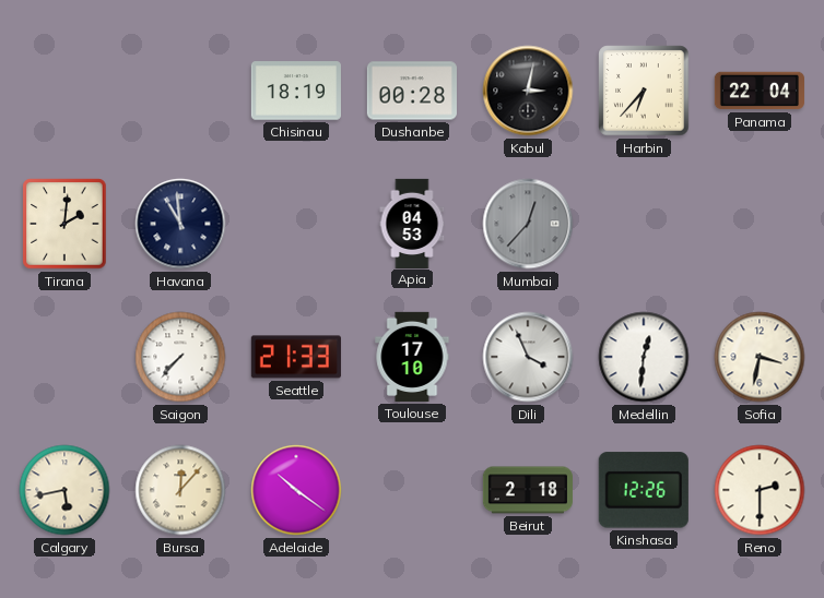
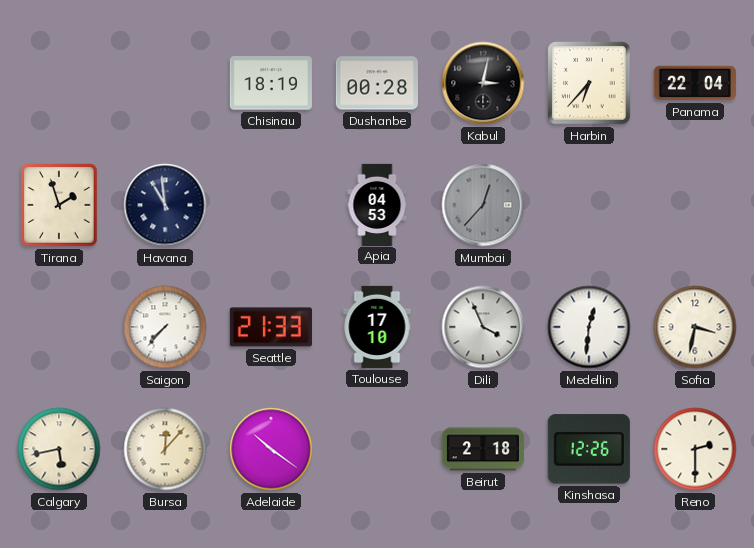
Tirana: 2:01 -> 1:57
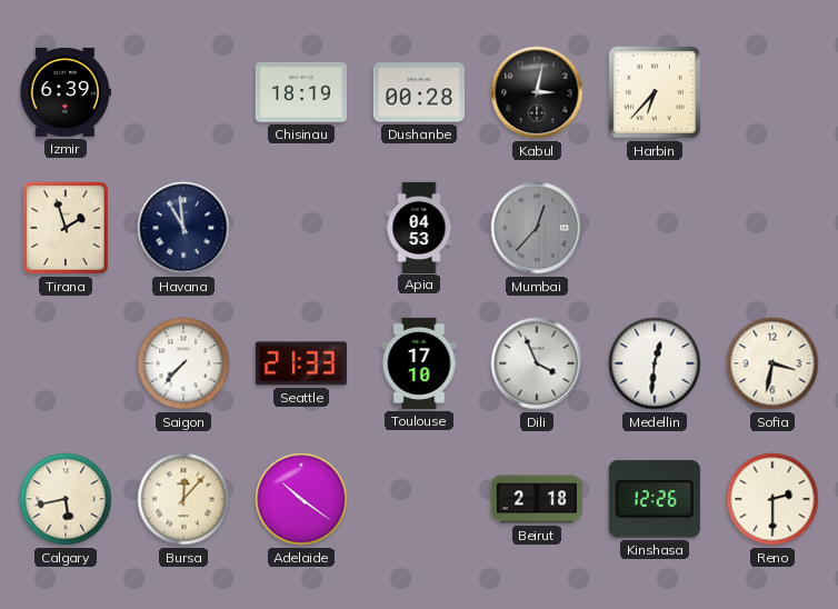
Izmir: none -> 6:39
Panama: 22:04 -> none
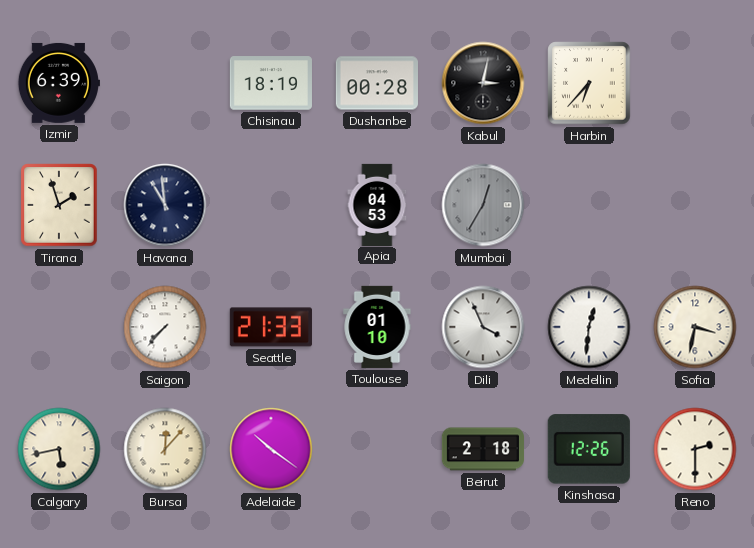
Mumbai: 12:37 -> 12:35
Toulouse: 17:10 -> 01:10
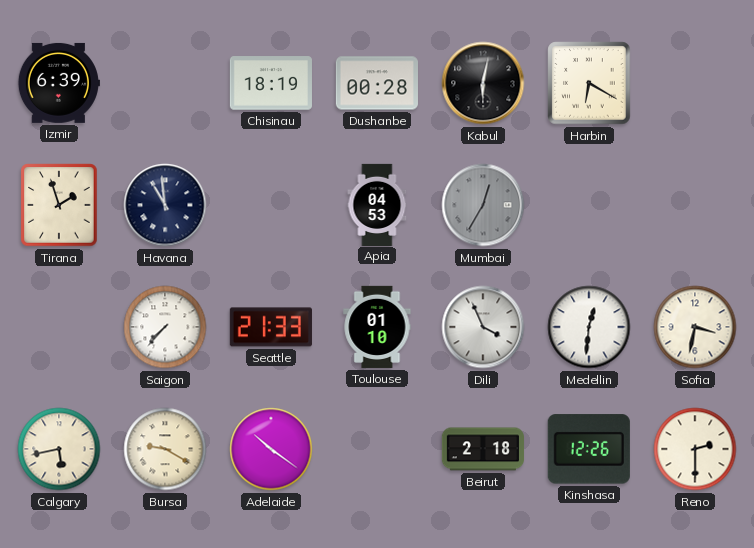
Kabul: 3:02 -> 6:02
Harbin: 6:37 -> 6:20
Bursa: 12:07 -> 9:20
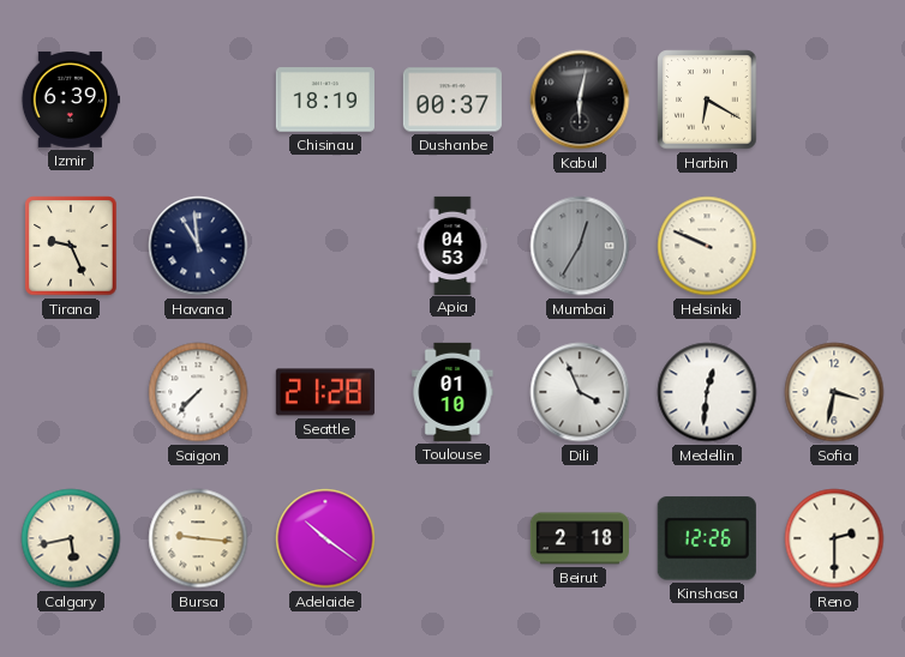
Dushanbe: 00:28 -> 00:37
Tirana: 1:57 -> 9:26
Helsinki: none -> 9:49
Seattle: 21:33 -> 21:28
Bursa: 9:20 -> 9:16
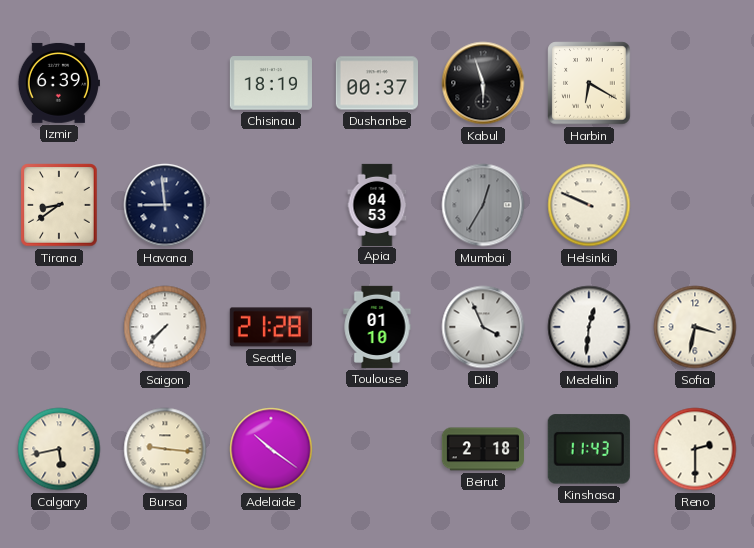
Kabul: 6:02 -> 5:57
Tirana: 9:26 -> 8:39
Havana: 10:59 -> 8:59
Kinshasa: 12:26 -> 11:43
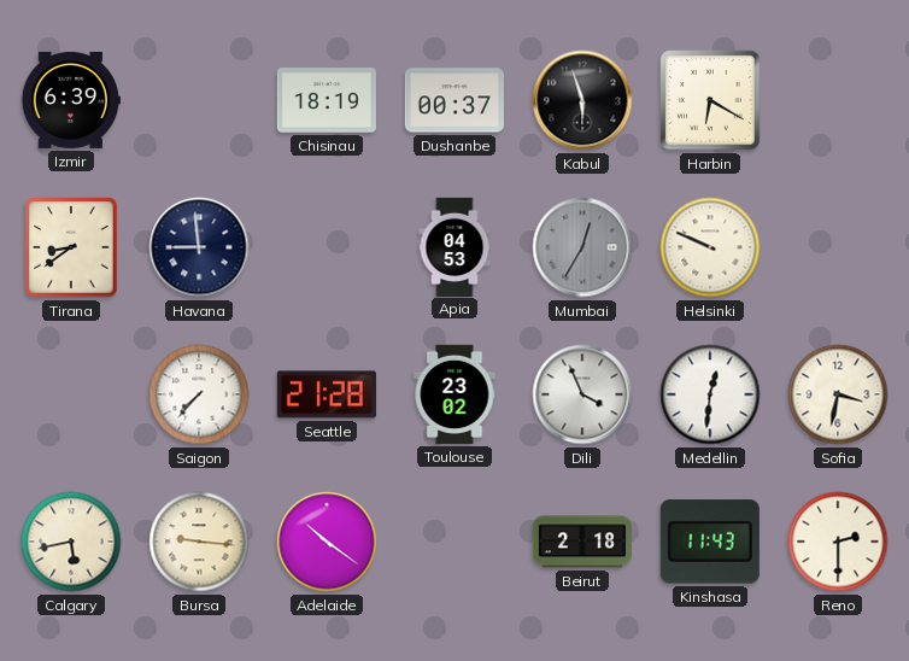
Toulouse: 01:10 -> 23:02
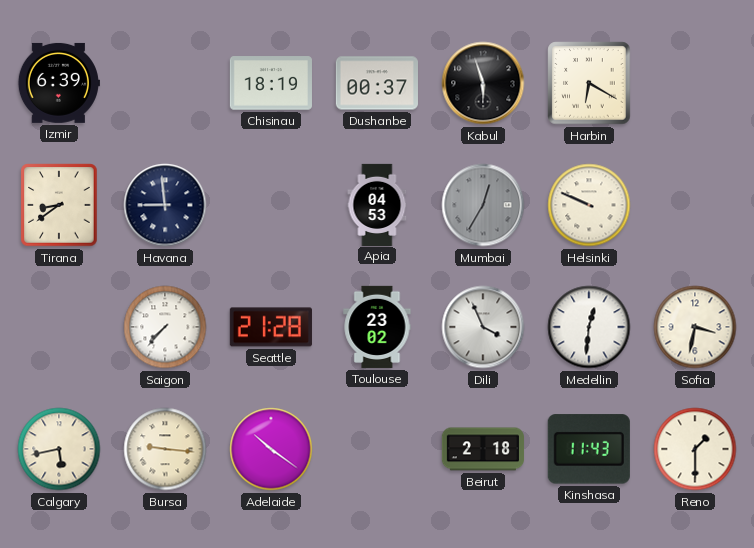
Reno: 2:30 -> 1:30
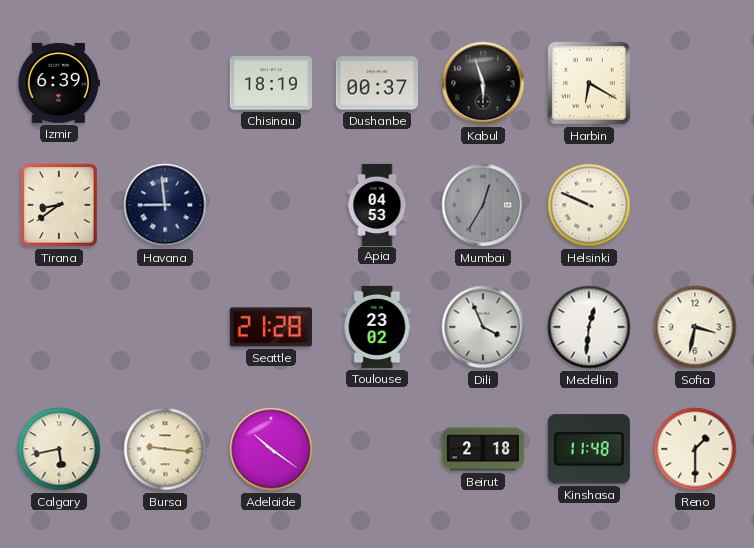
Saigon: 7:37 -> none
Kinshasa: 11:43 -> 11:48
